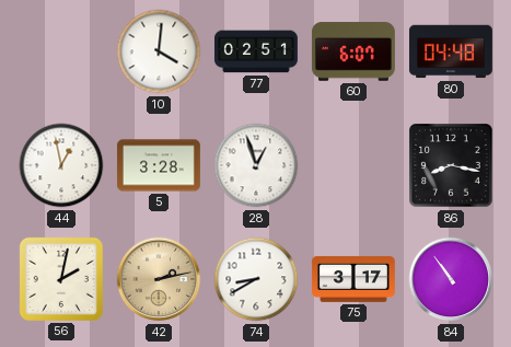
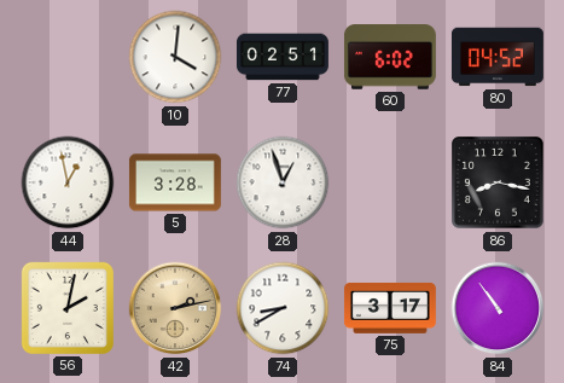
60: 6:07 -> 6:02
80: 04:48 -> 04:52
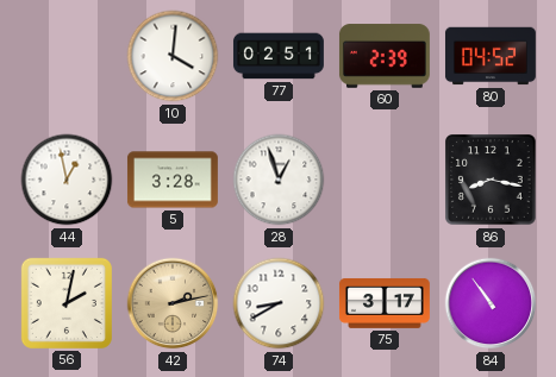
60: 6:02 -> 2:39
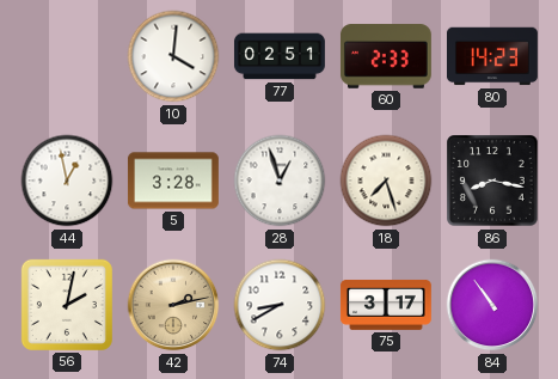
60: 2:39 -> 2:33
80: 04:52 -> 14:23
18: none -> 7:27
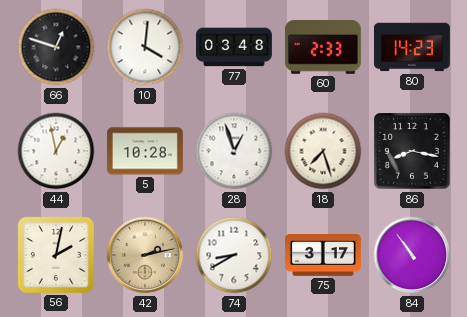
66: none -> 12:48
77: 02:51 -> 03:48
5: 3:28 -> 10:28
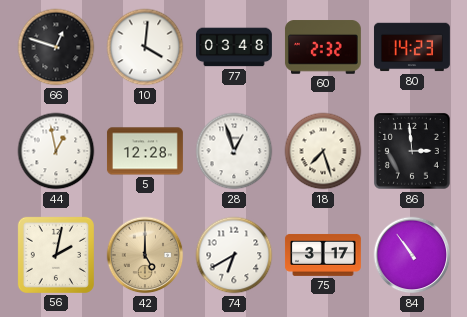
60: 2:33 -> 2:32
5: 10:28 -> 12:28
86: 8:17 -> 2:59
42: 2:13 -> 5:00
74: 8:40 -> 6:40
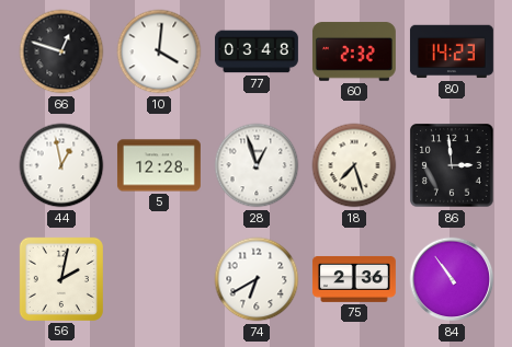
42: 5:00 -> none
75: 3:17 -> 2:36
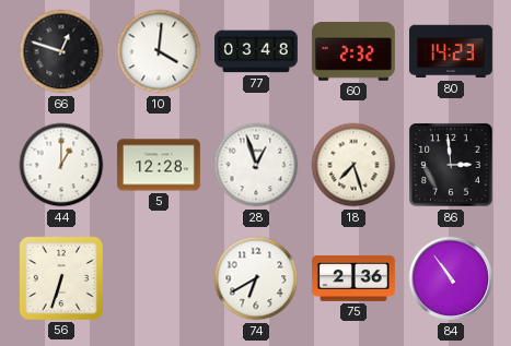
44: 12:58 -> 1:00
56: 2:02 -> 6:33
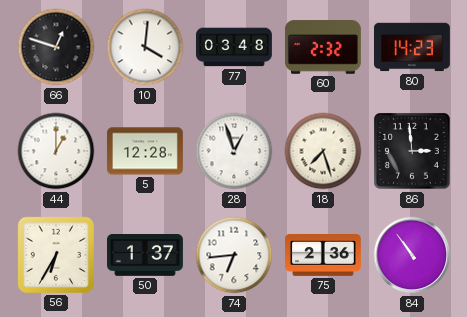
56: 6:33 -> 6:35
50: none -> 1:37
74: 6:40 -> 6:44
